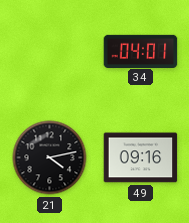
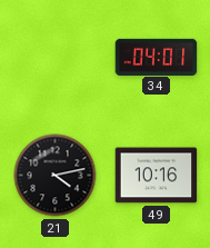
49: 09:16 -> 10:16
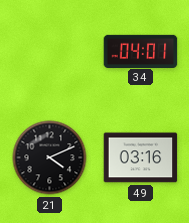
21: 4:13 -> 4:11
49: 10:16 -> 03:16
